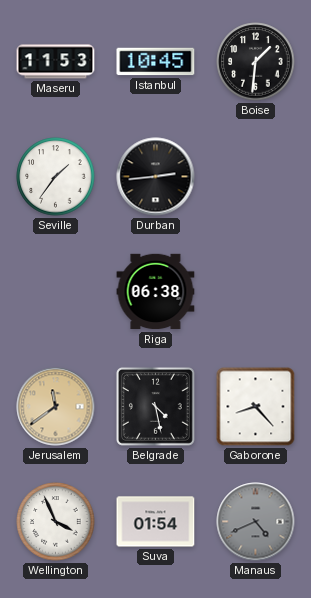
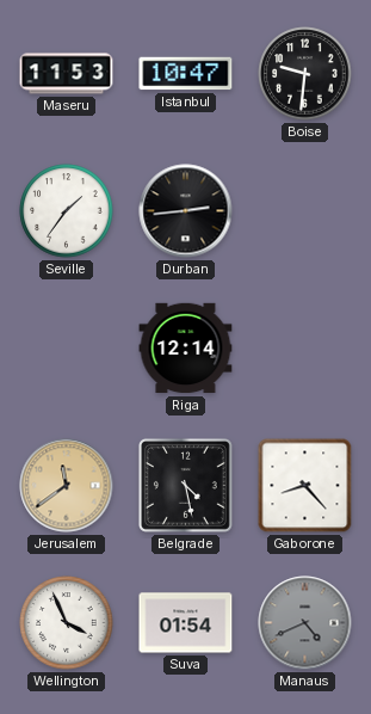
Istanbul: 10:45 -> 10:47
Boise: 1:31 -> 9:31
Riga: 06:38 -> 12:14
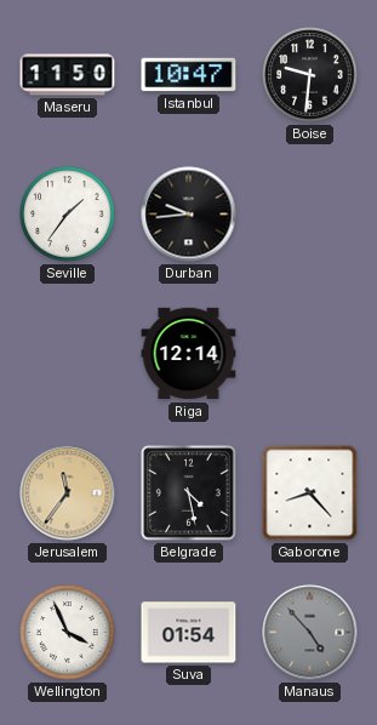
Maseru: 11:53 -> 11:50
Durban: 2:44 -> 9:44
Jerusalem: 11:39 -> 11:36
Manaus: 4:41 -> 4:53
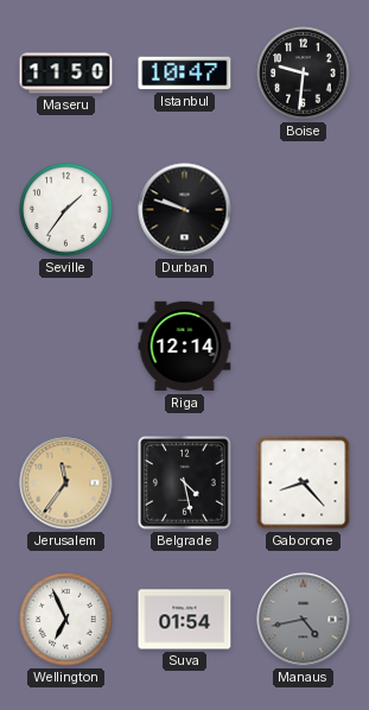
Durban: 9:44 -> 9:48
Wellington: 3:56 -> 6:56
Manaus: 4:53 -> 4:43
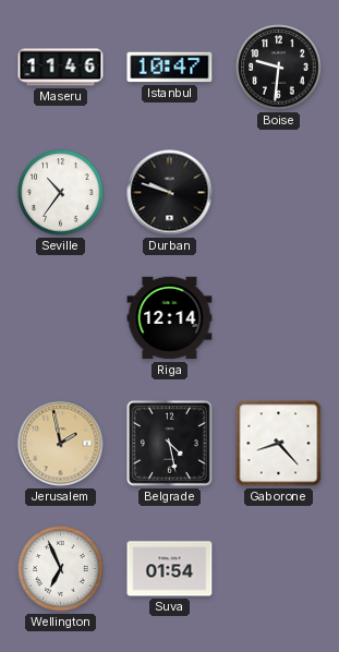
Maseru: 11:50 -> 11:46
Seville: 1:36 -> 10:36
Jerusalem: 11:36 -> 1:58
Manaus: 4:43 -> none
